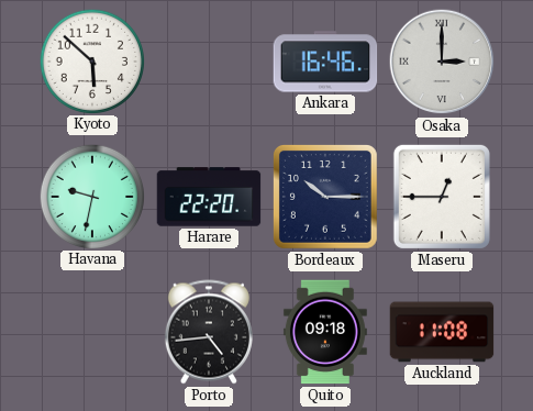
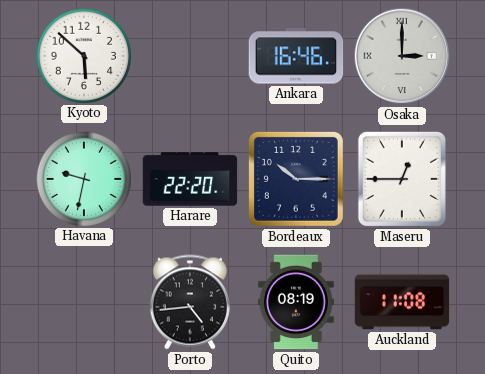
Quito: 09:18 -> 08:19
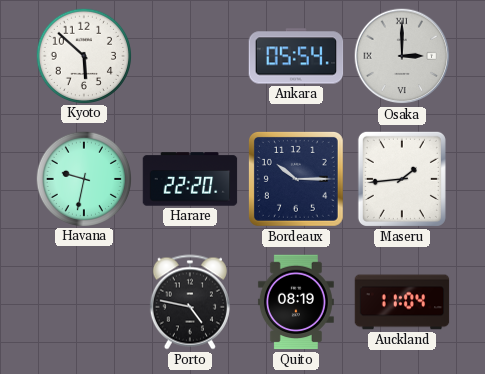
Ankara: 16:46 -> 05:54
Maseru: 12:45 -> 1:44
Porto: 4:44 -> 4:47
Auckland: 11:08 -> 11:04
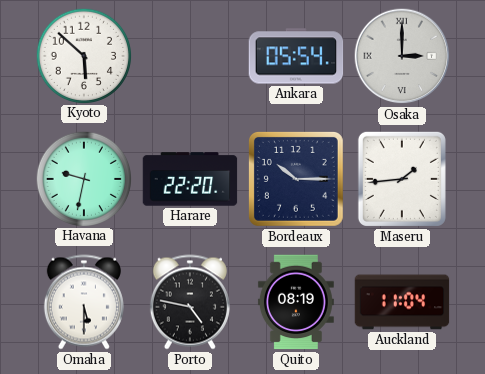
Omaha: none -> 5:30
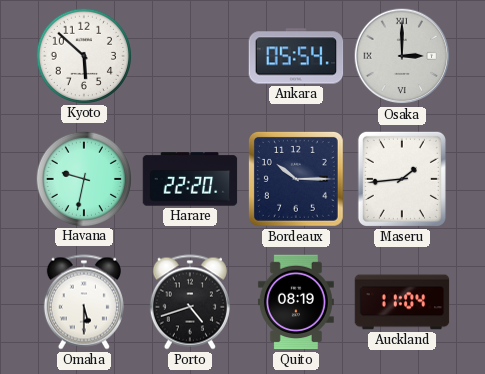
Porto: 4:47 -> 4:42
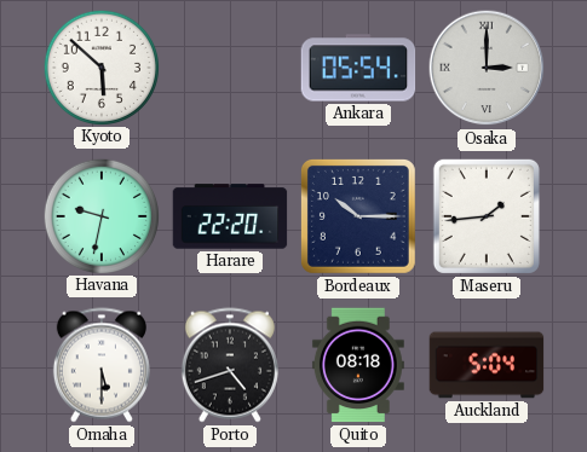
Quito: 08:19 -> 08:18
Auckland: 11:04 -> 5:04
